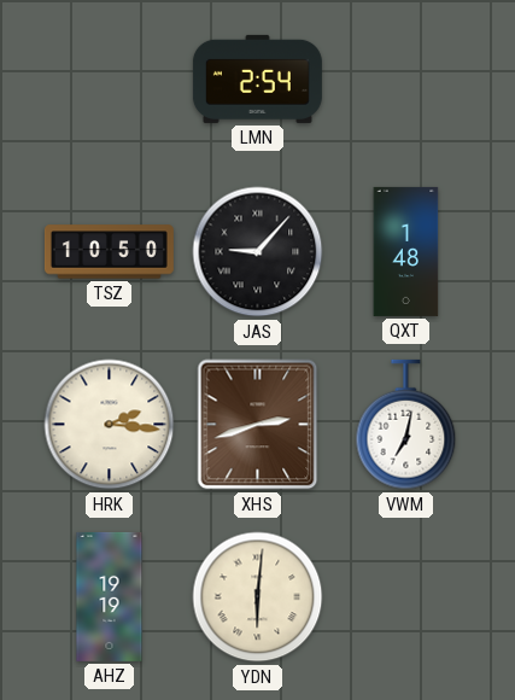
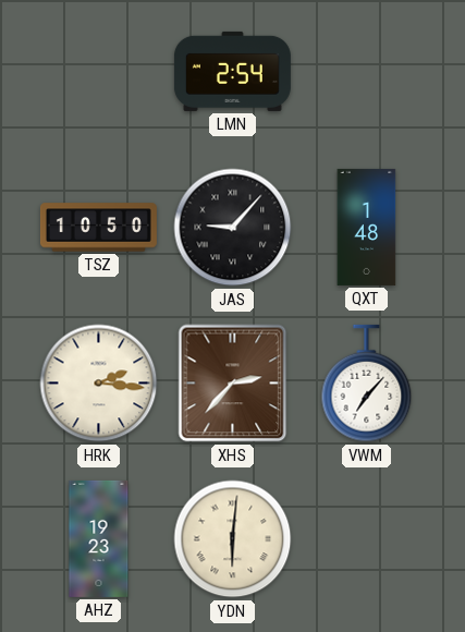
XHS: 2:42 -> 2:37
VWM: 7:02 -> 7:07
AHZ: 19:19 -> 19:23
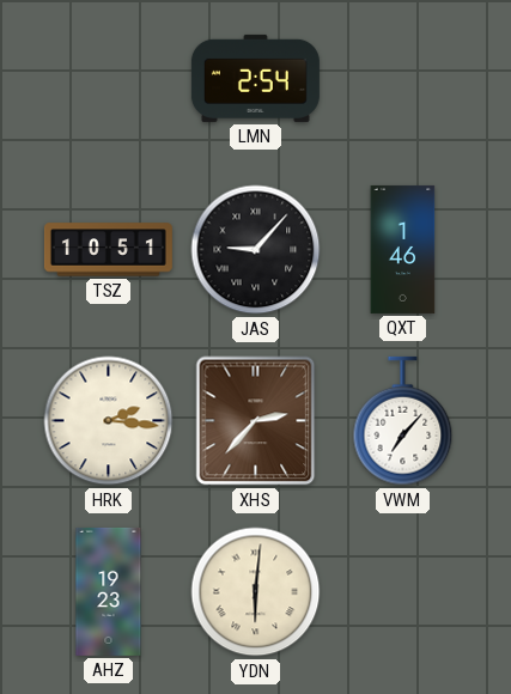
TSZ: 10:50 -> 10:51
QXT: 1:48 -> 1:46
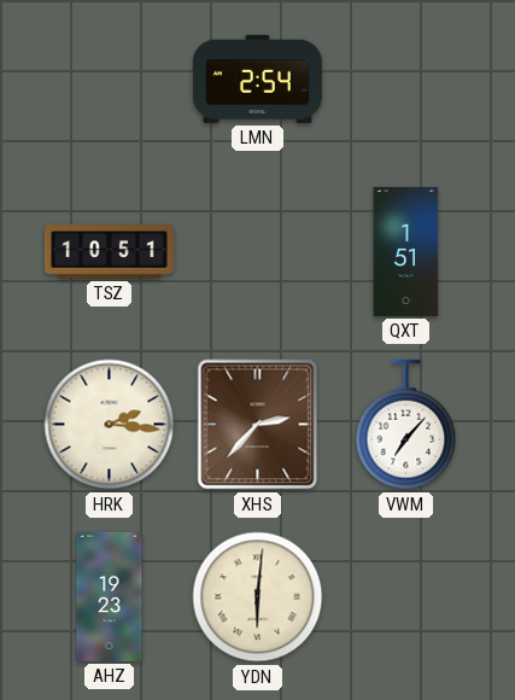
JAS: 9:07 -> none
QXT: 1:46 -> 1:51
